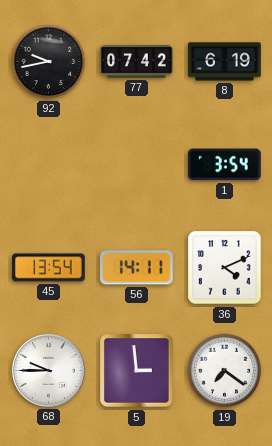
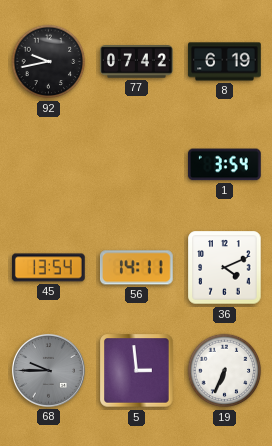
68 dial: white -> grey
19: 7:21 -> 6:34
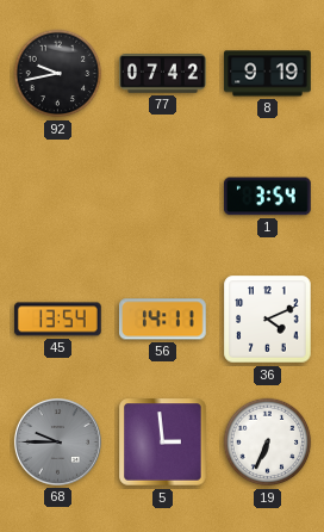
8: 6:19 -> 9:19
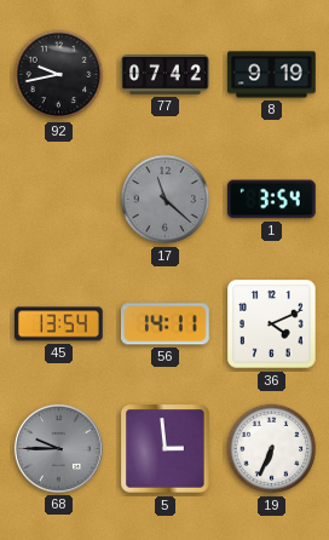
17: none -> 11:22
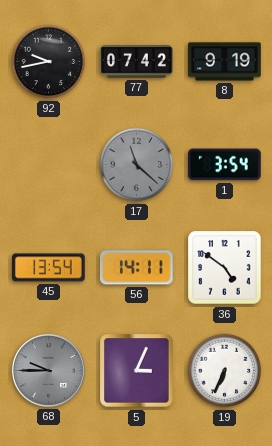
36: 4:11 -> 4:51
5: 2:59 -> 3:04
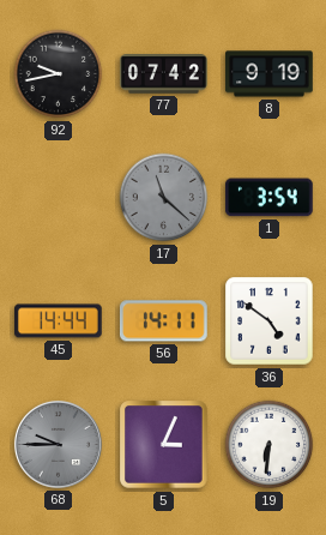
45: 13:54 -> 14:44
19: 6:34 -> 6:31
